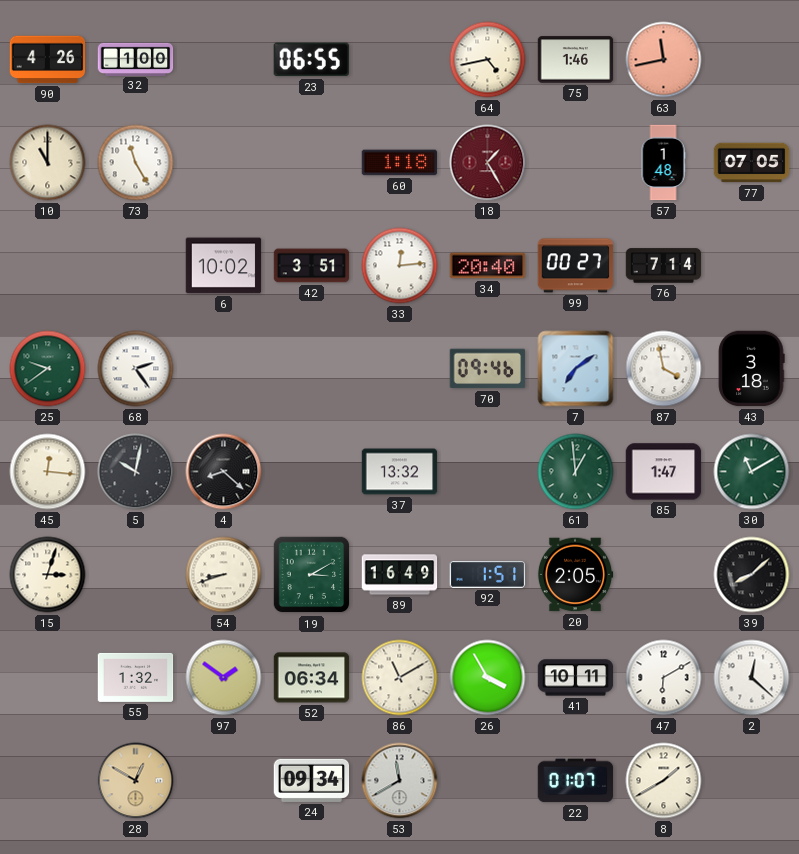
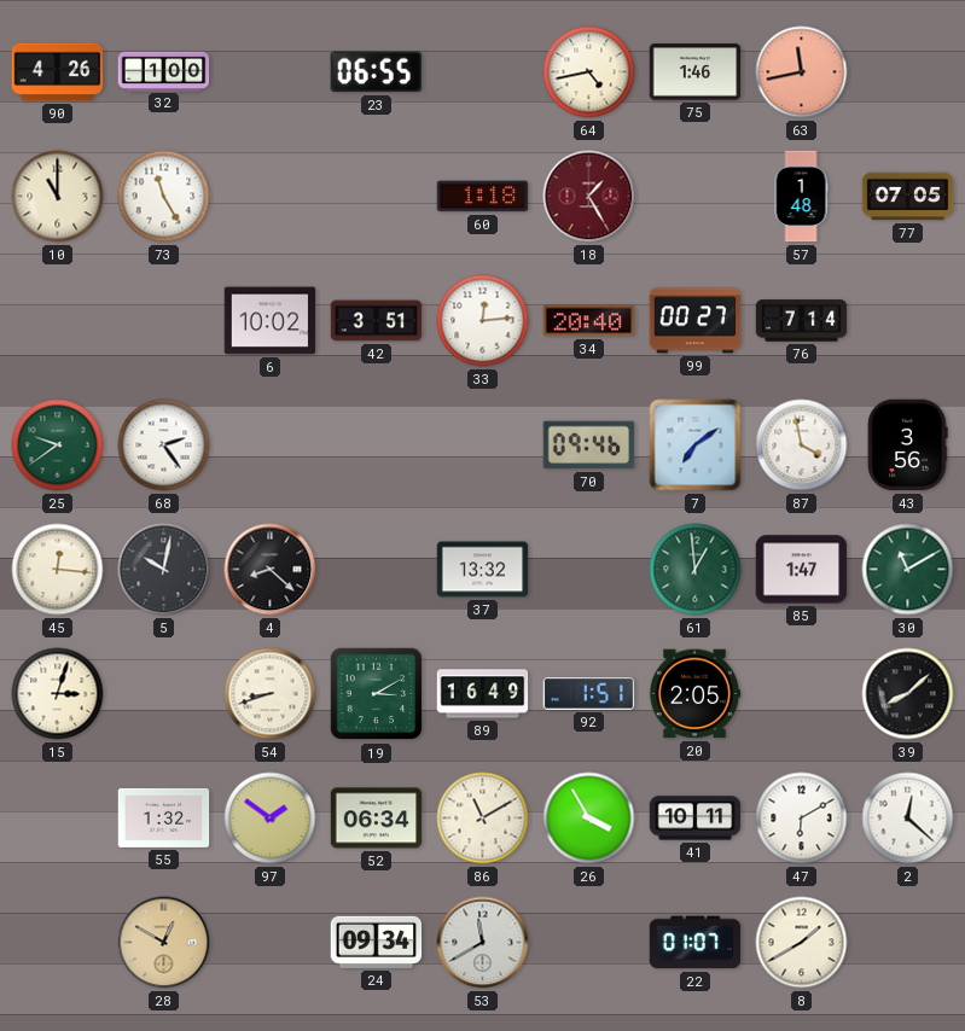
43: 3:18 -> 3:56
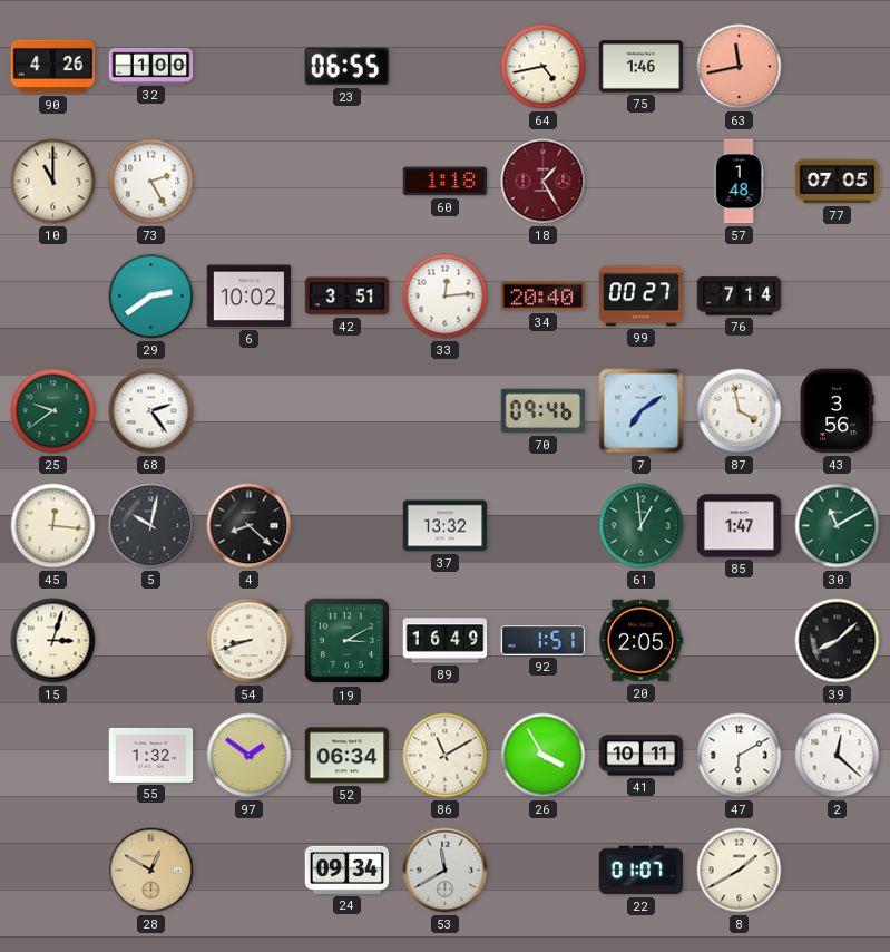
73: 11:25 -> 2:25
29: none -> 2:39
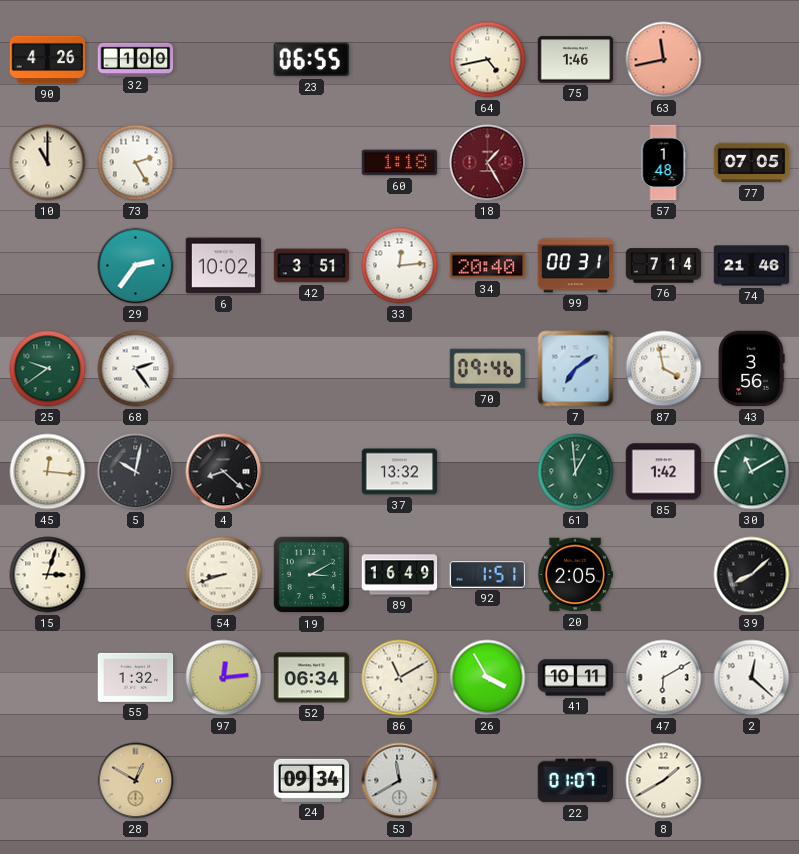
29: 2:39 -> 2:36
99: 00:27 -> 00:31
74: none -> 21:46
85: 1:47 -> 1:42
97: 1:51 -> 12:14
